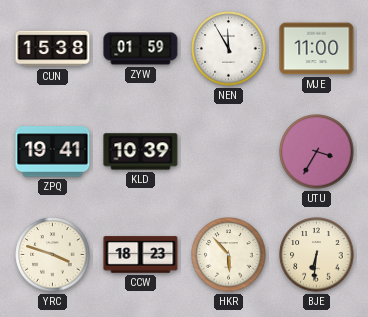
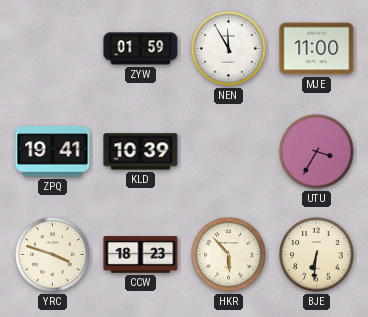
CUN: 15:38 -> none
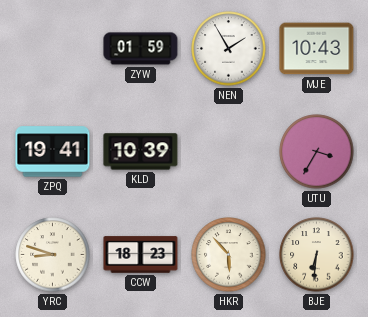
NEN: 11:55 -> 1:55
MJE: 11:00 -> 10:43
YRC: 3:48 -> 8:48
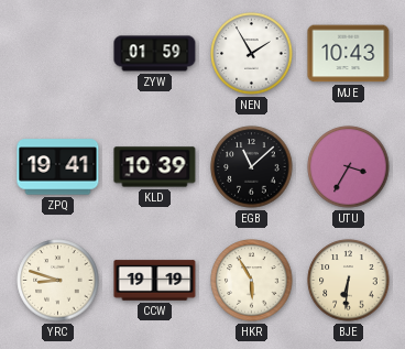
EGB: none -> 11:08
CCW: 18:23 -> 19:19
HKR: 5:53 -> 5:55
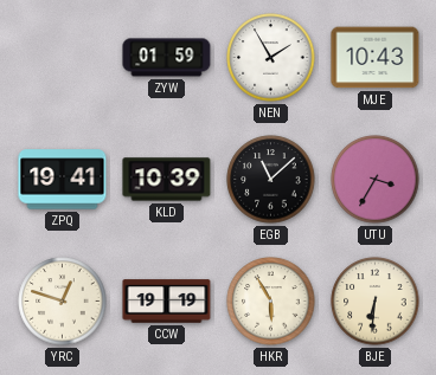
YRC: 8:48 -> 12:48
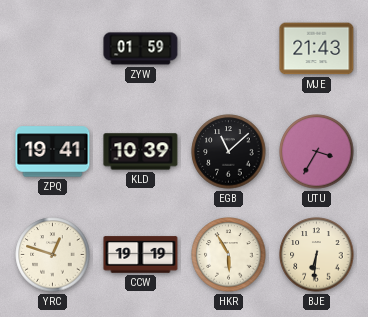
NEN: 1:55 -> none
MJE: 10:43 -> 21:43
